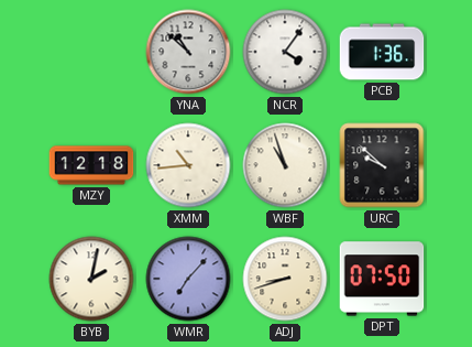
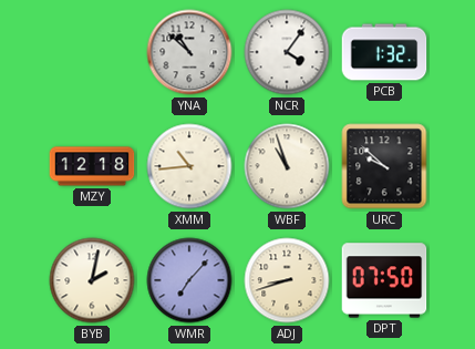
PCB: 1:36 -> 1:32
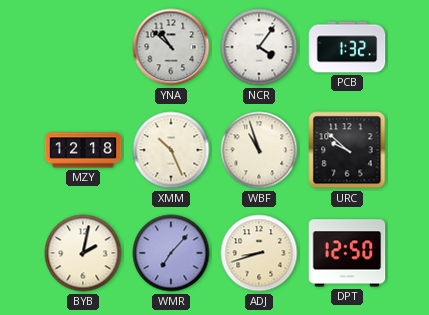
XMM: 10:44 -> 10:26
DPT: 07:50 -> 12:50
